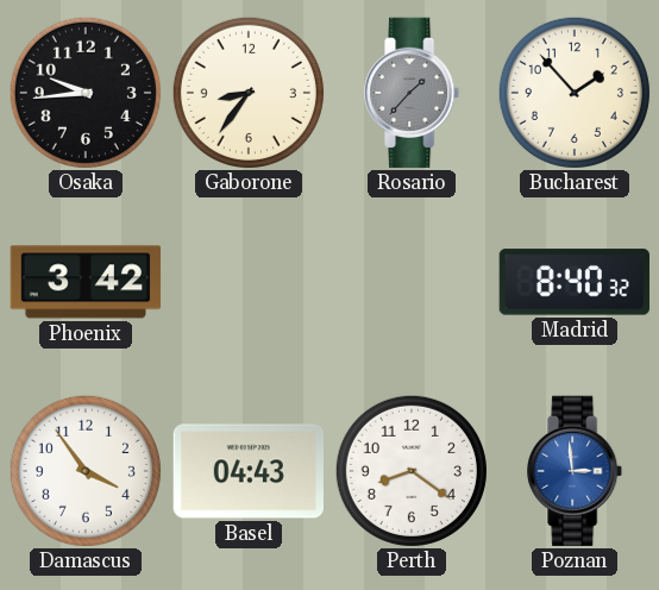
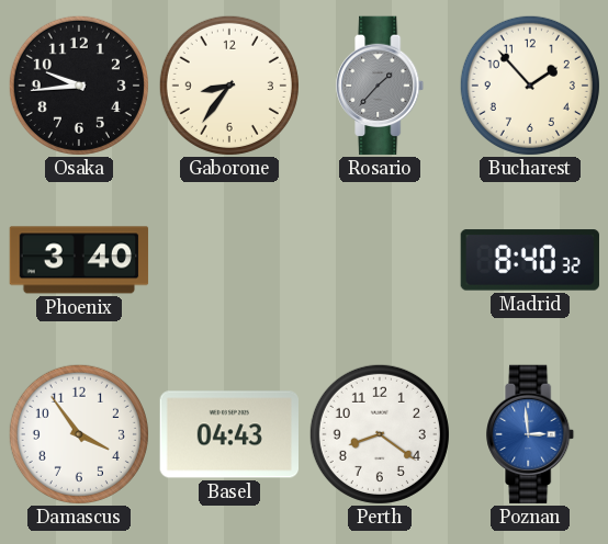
Phoenix: 3:42 -> 3:40
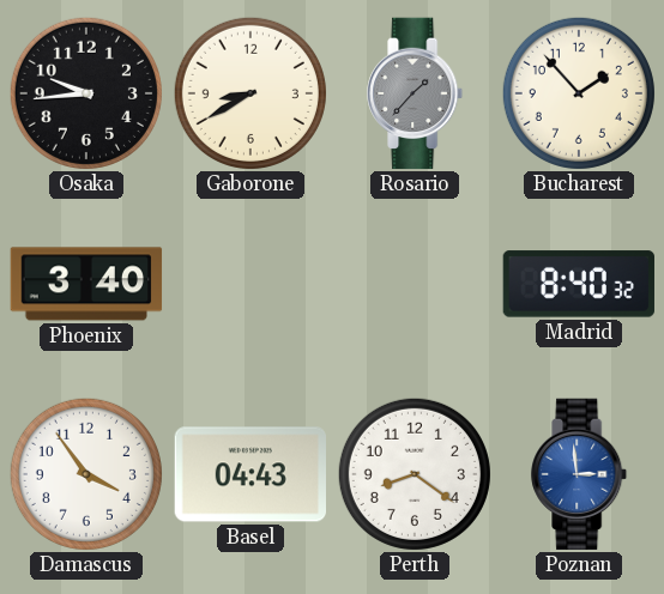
Gaborone: 8:36 -> 8:40
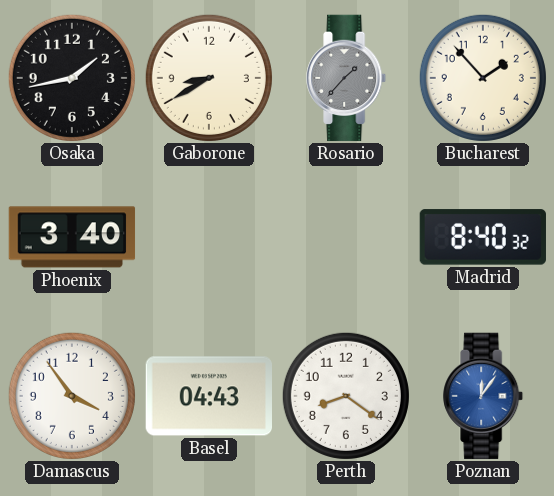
Osaka: 9:44 -> 1:43
Poznan: 2:59 -> 12:06
